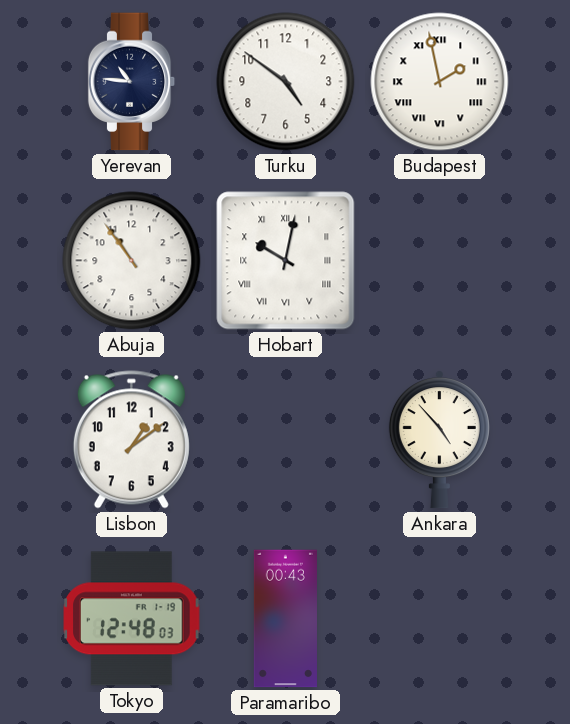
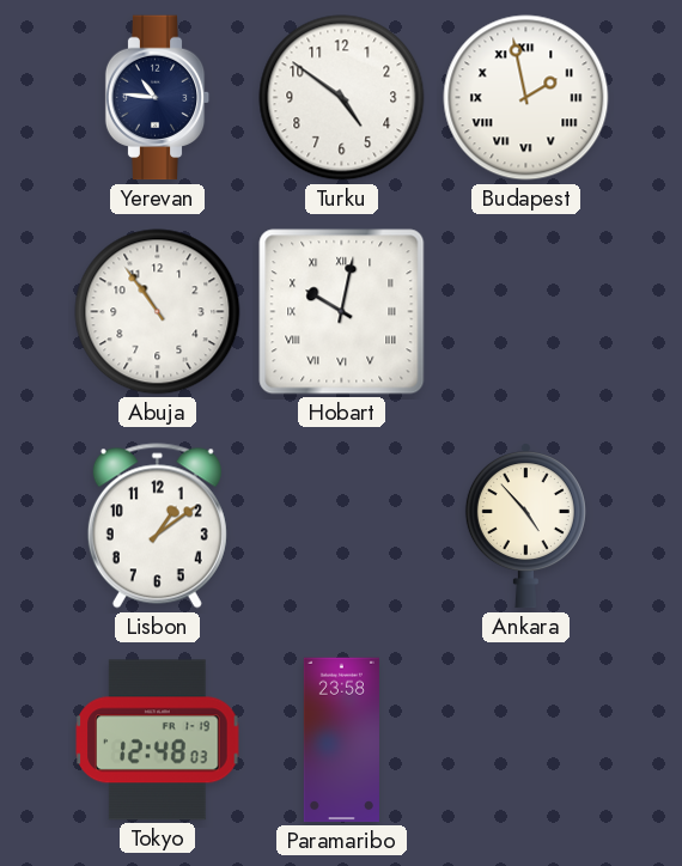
Paramaribo: 00:43 -> 23:58
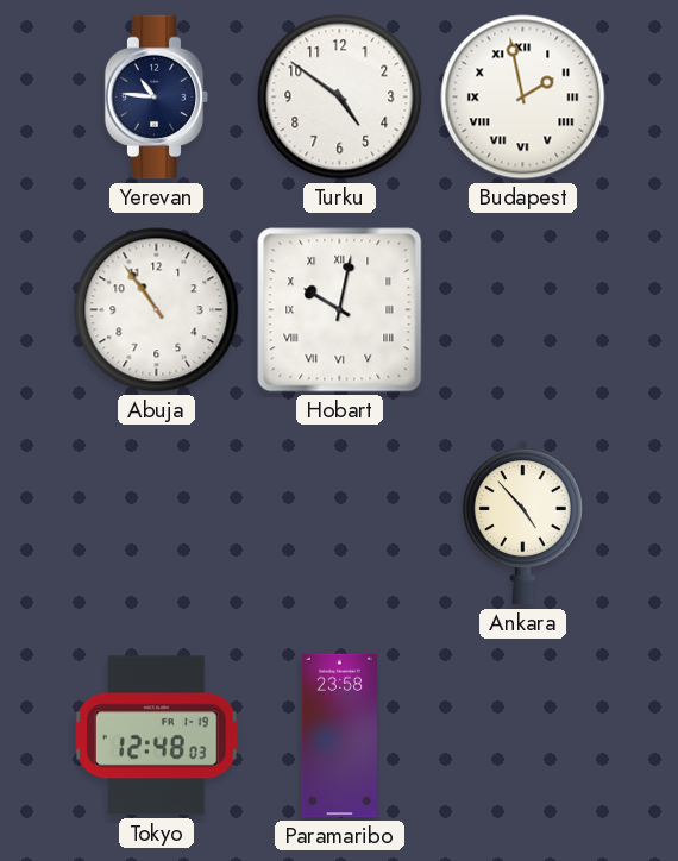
Lisbon: 1:09 -> none
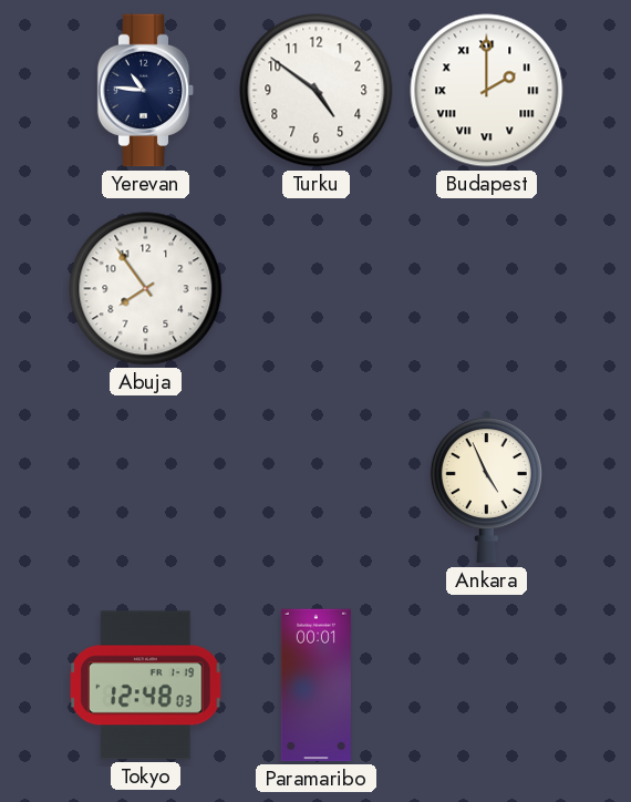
Budapest: 1:58 -> 2:00
Abuja: 10:54 -> 7:54
Hobart: 10:02 -> none
Ankara: 4:53 -> 4:56
Paramaribo: 23:58 -> 00:01
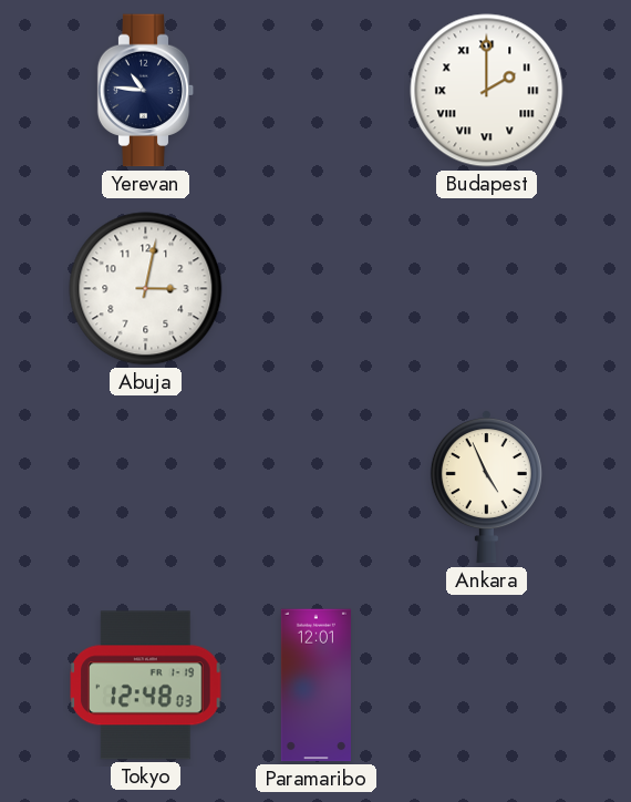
Turku: 4:51 -> none
Abuja: 7:54 -> 3:02
Paramaribo: 00:01 -> 12:01
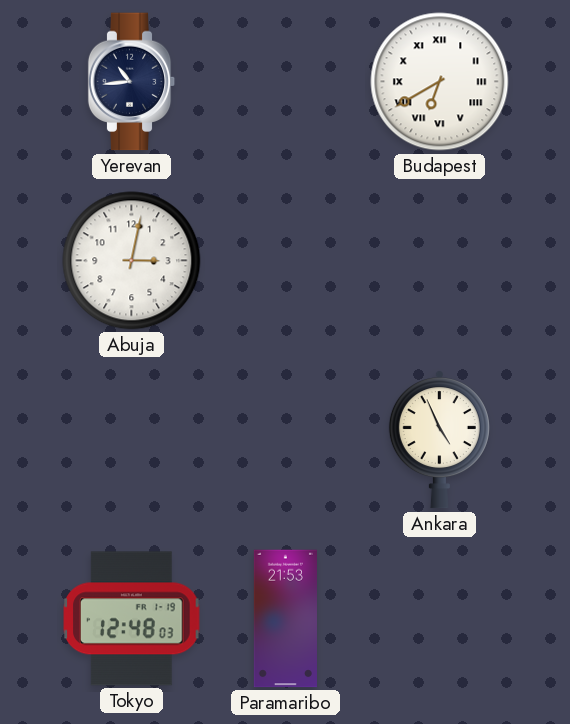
Yerevan: 10:46 -> 10:44
Budapest: 2:00 -> 6:40
Paramaribo: 12:01 -> 21:53
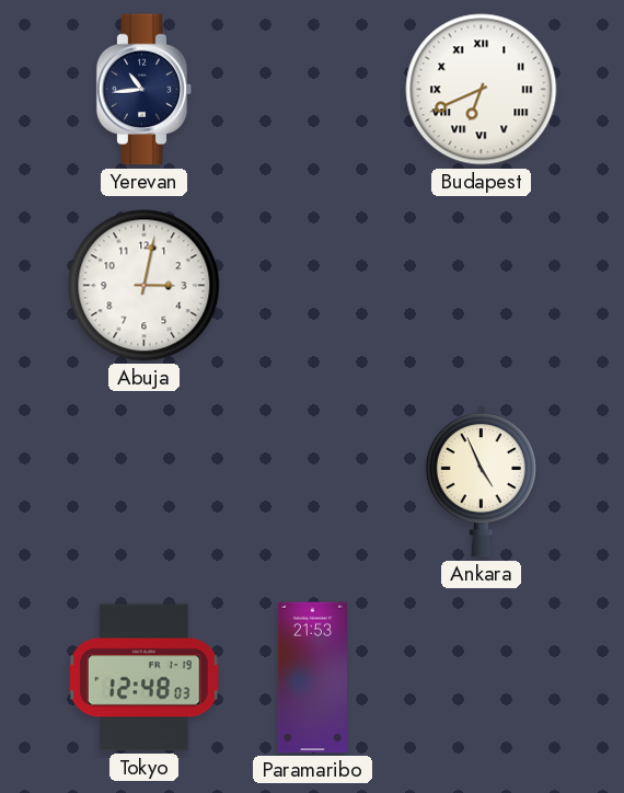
Budapest: 6:40 -> 6:41
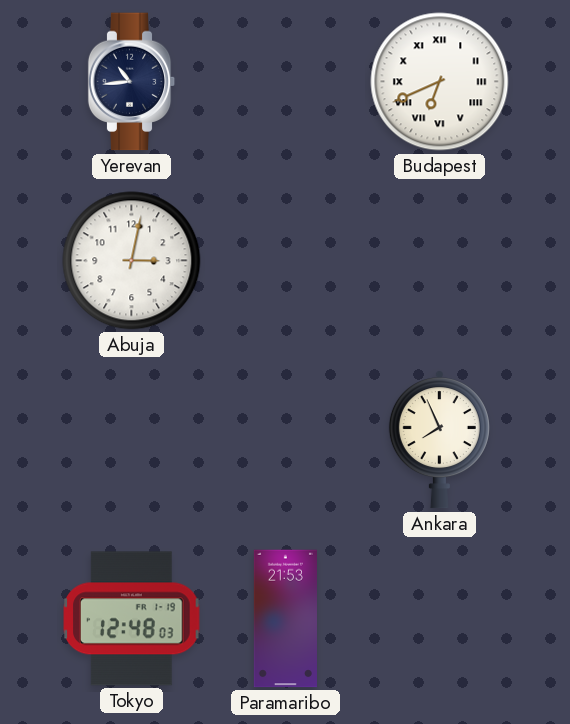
Ankara: 4:56 -> 7:56
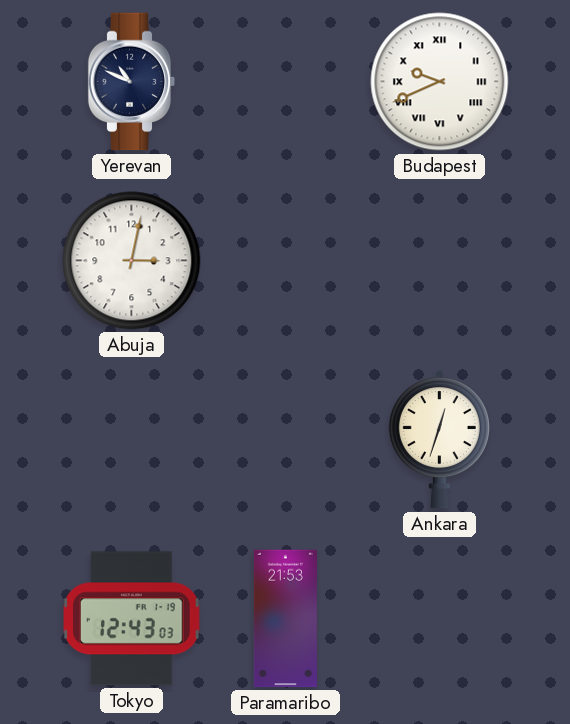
Yerevan: 10:44 -> 10:49
Budapest: 6:41 -> 9:41
Ankara: 7:56 -> 12:33
Tokyo: 12:48 -> 12:43
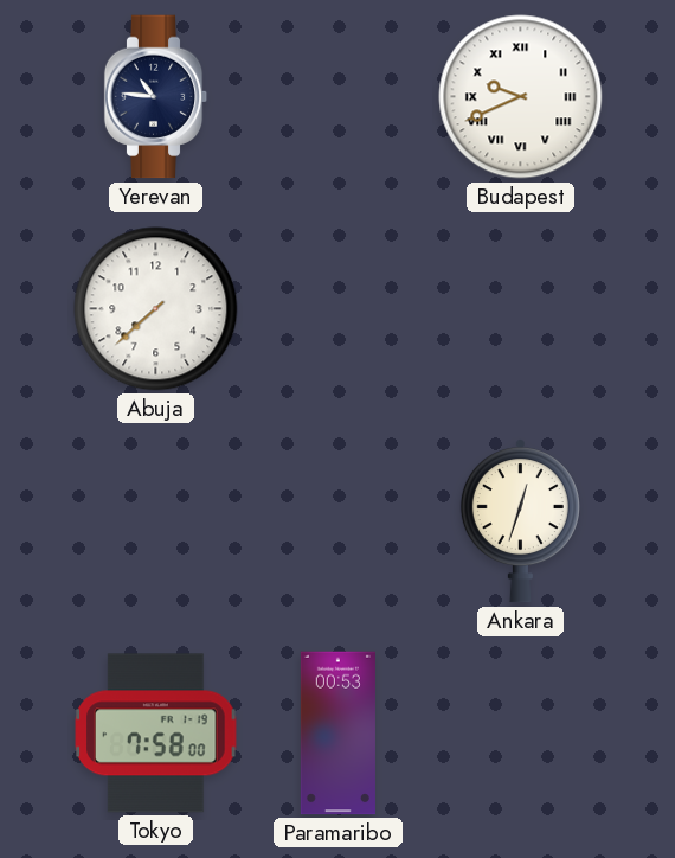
Yerevan: 10:49 -> 10:46
Abuja: 3:02 -> 7:38
Tokyo: 12:43 -> 7:58
Paramaribo: 21:53 -> 00:53
